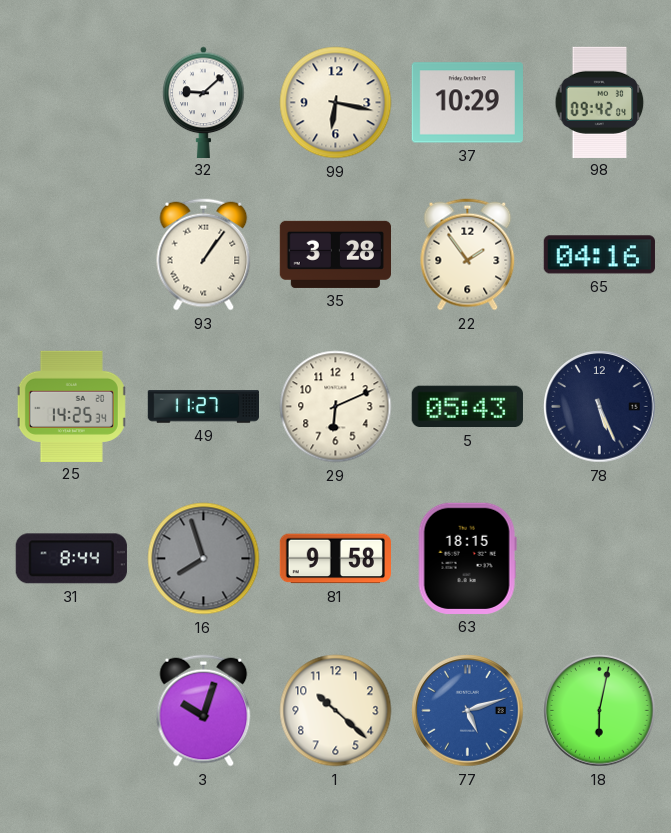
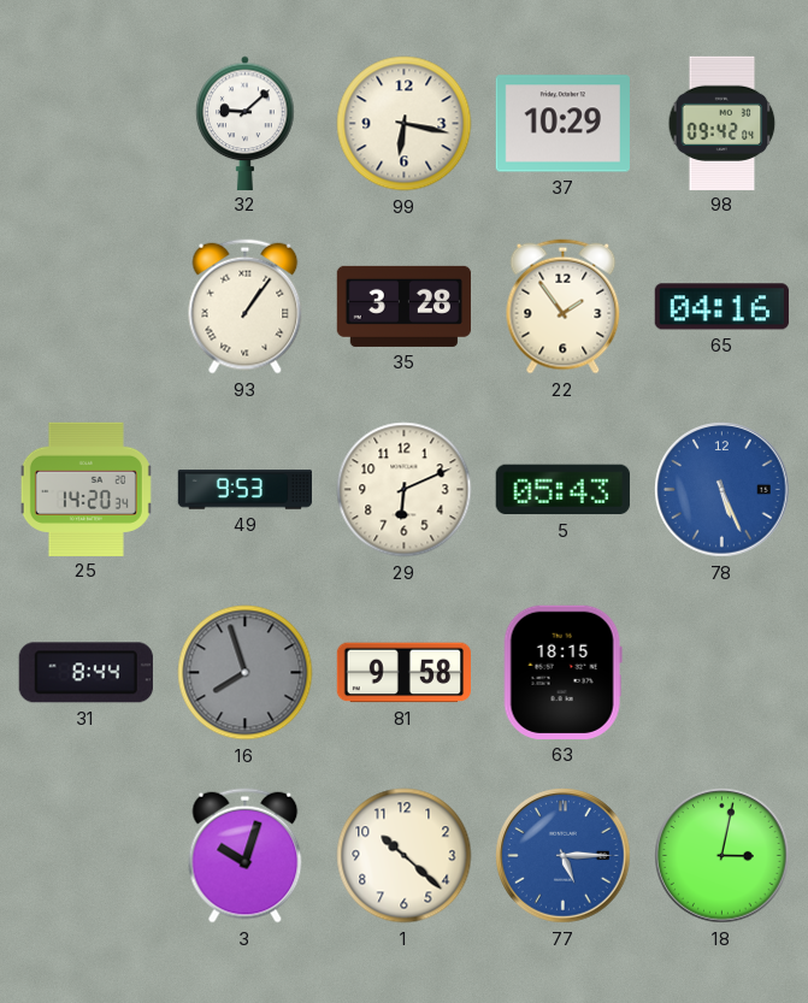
25: 14:25 -> 14:20
49: 11:27 -> 9:53
78 dial: navy -> blue
77: 5:12 -> 5:15
18: 6:02 -> 3:02
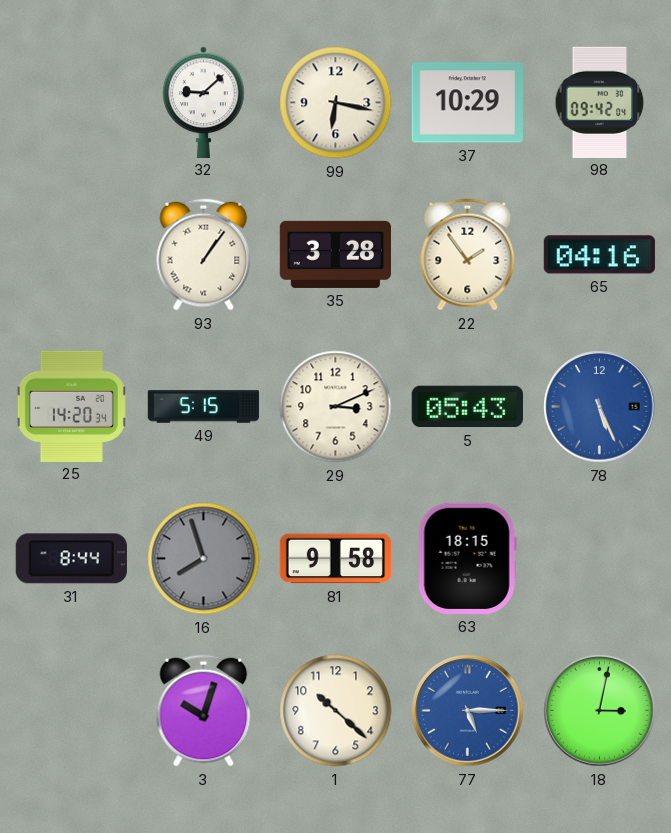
49: 9:53 -> 5:15
29: 6:11 -> 3:11
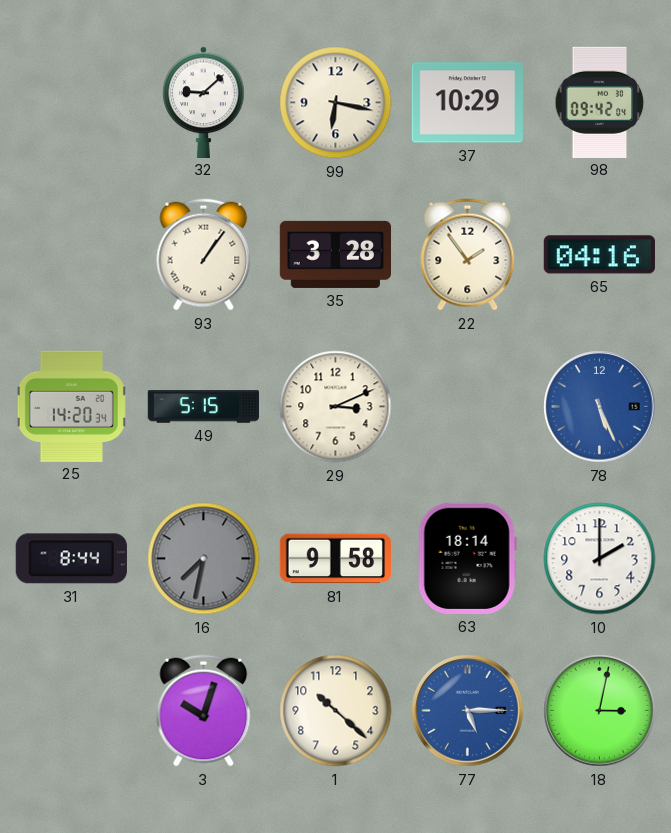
5: 05:43 -> none
16: 7:57 -> 7:32
63: 18:15 -> 18:14
10: none -> 2:00
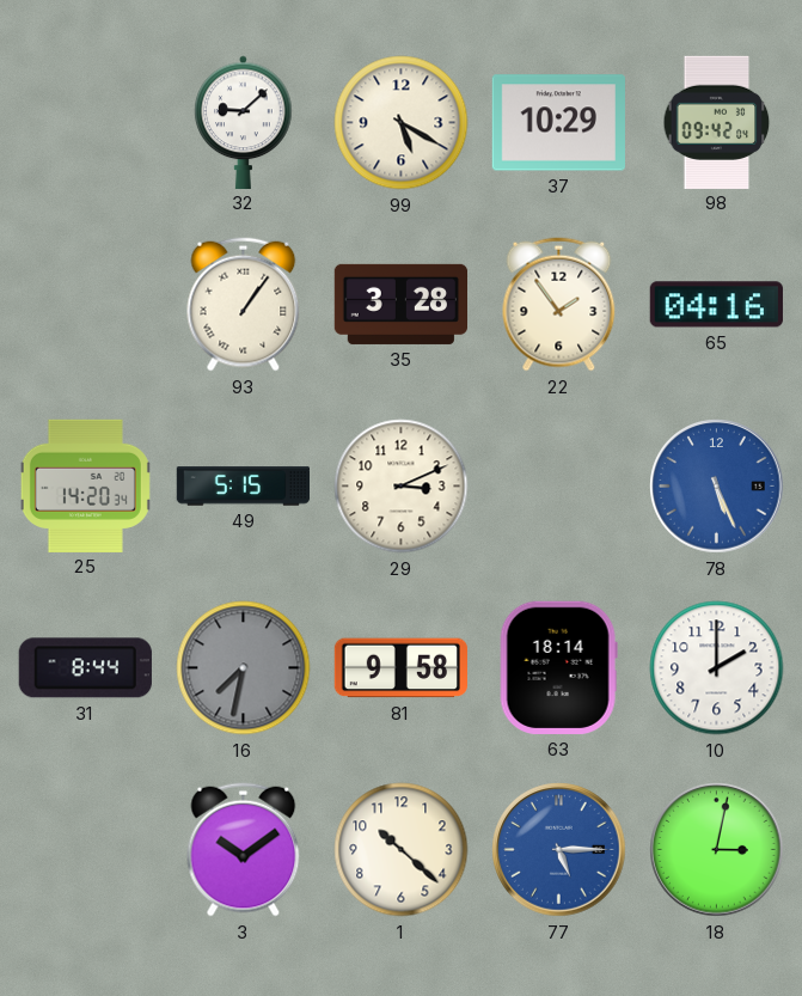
99: 6:17 -> 5:20
3: 10:03 -> 10:09
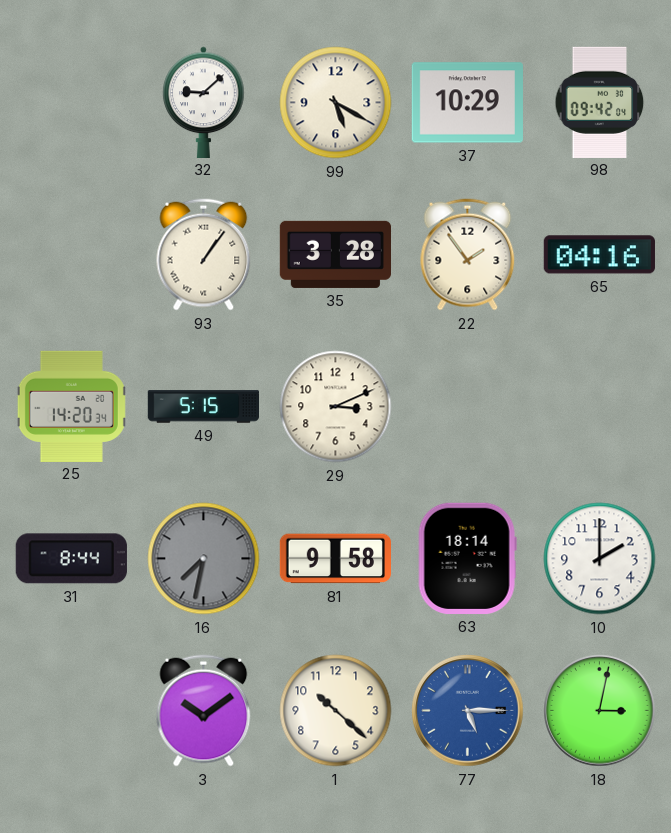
78: 5:26 -> none
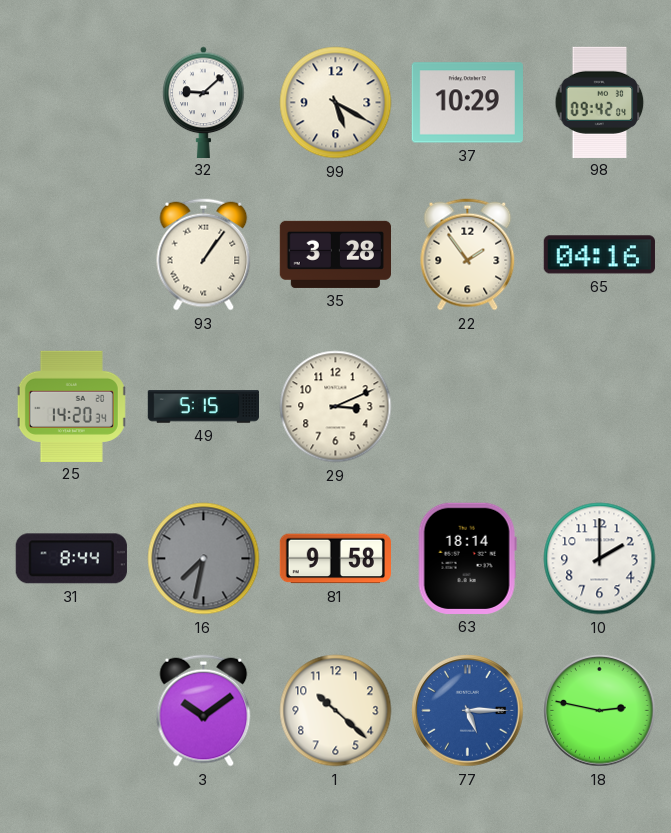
18: 3:02 -> 2:47
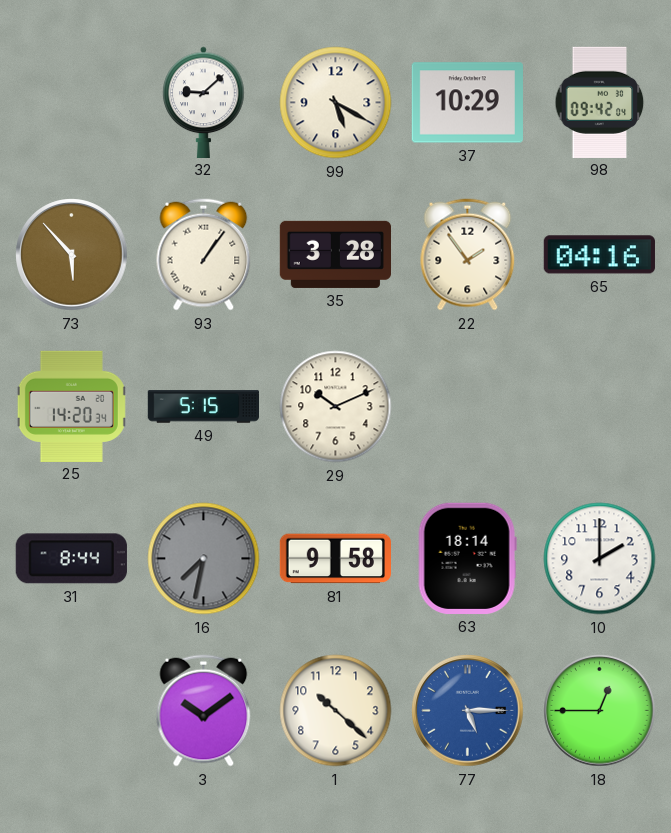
73: none -> 5:53
29: 3:11 -> 10:11
18: 2:47 -> 12:45
